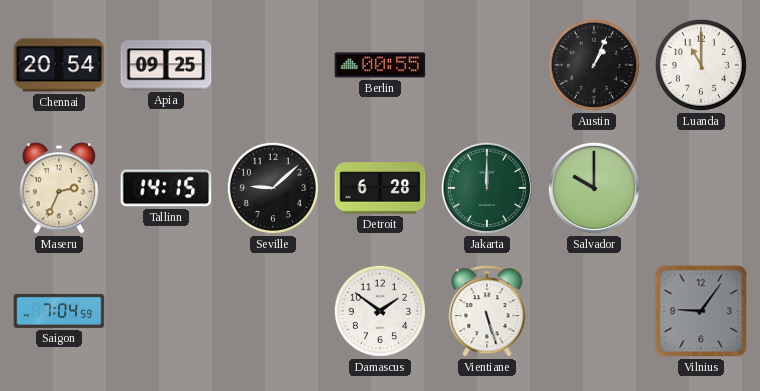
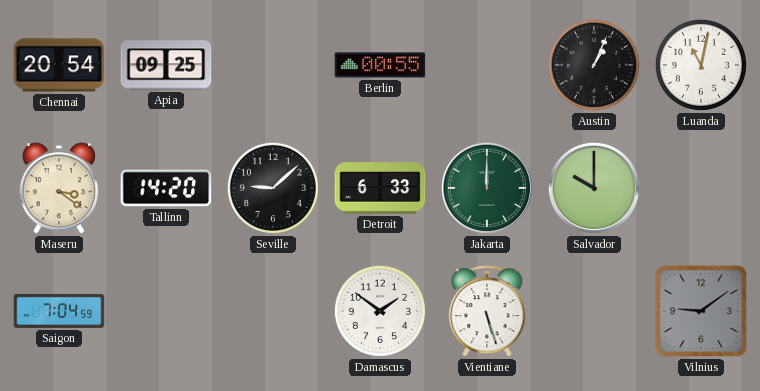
Luanda: 11:00 -> 11:02
Maseru: 2:34 -> 3:21
Tallinn: 14:15 -> 14:20
Detroit: 6:28 -> 6:33
Vilnius: 9:06 -> 9:09
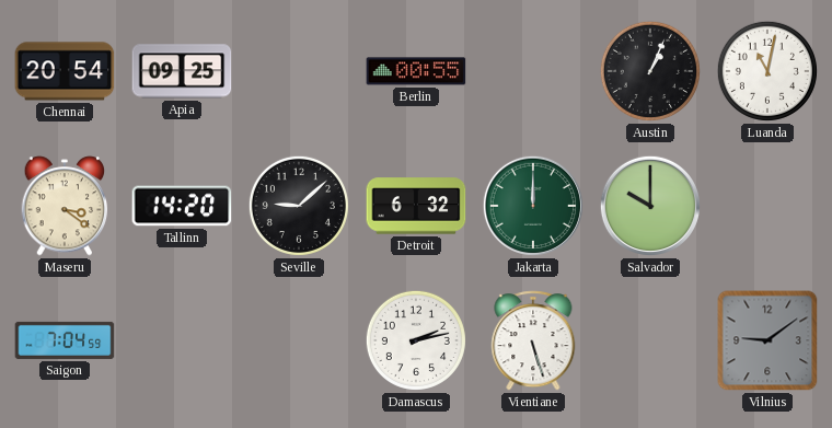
Detroit: 6:33 -> 6:32
Damascus: 1:51 -> 2:13
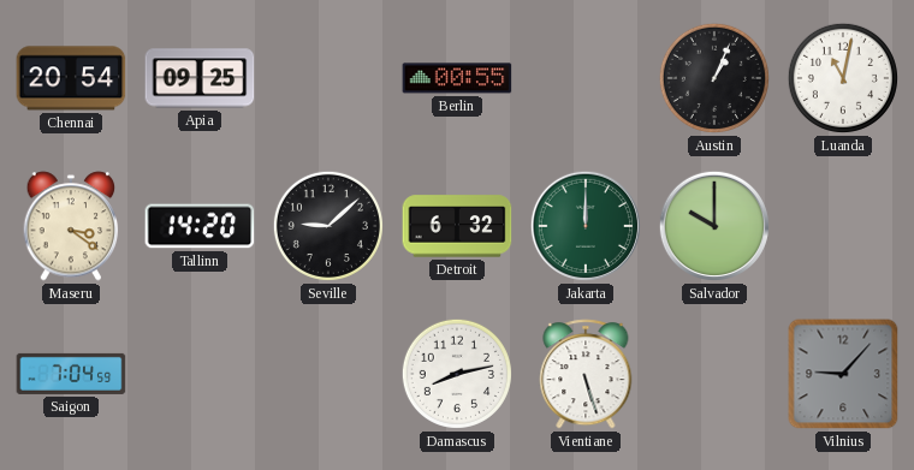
Damascus: 2:13 -> 8:13
Vilnius: 9:09 -> 9:07
